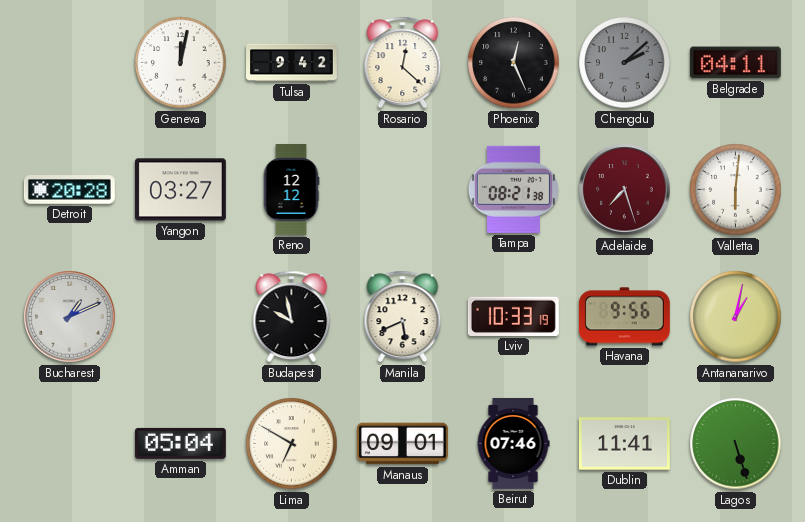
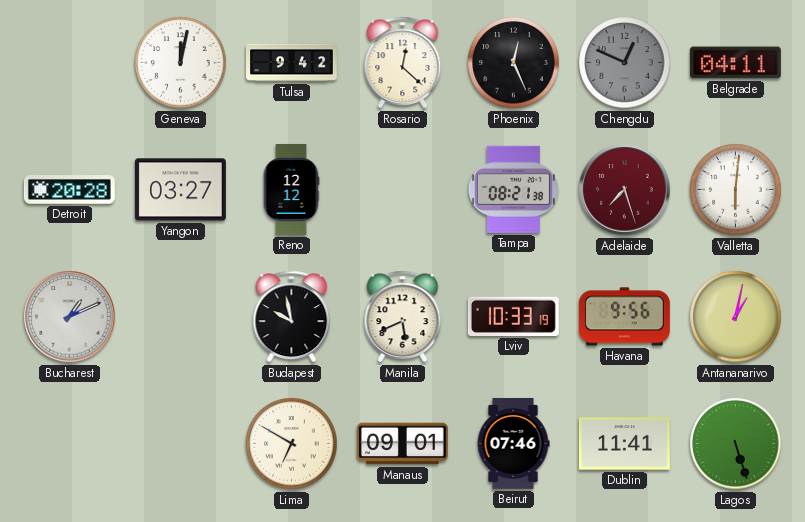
Chengdu: 2:08 -> 12:49
Amman: 05:04 -> none
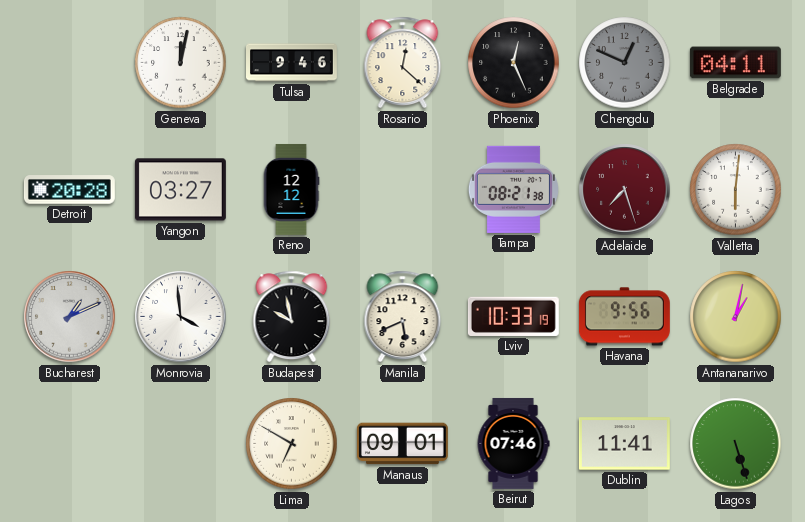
Tulsa: 9:42 -> 9:46
Monrovia: none -> 3:59
